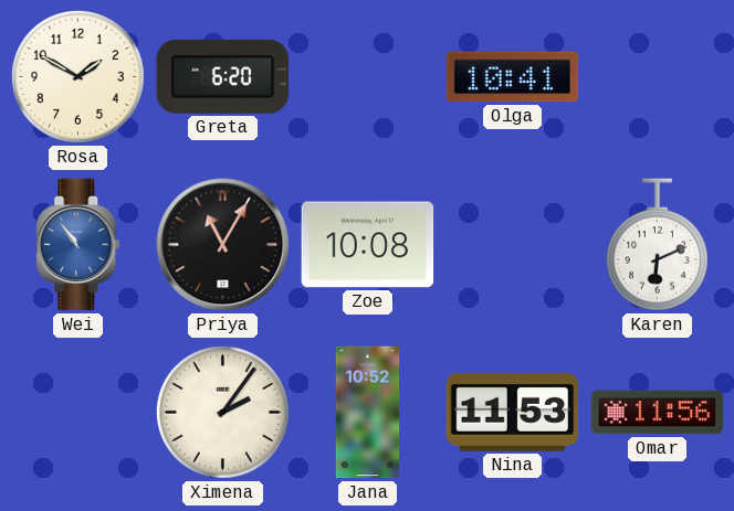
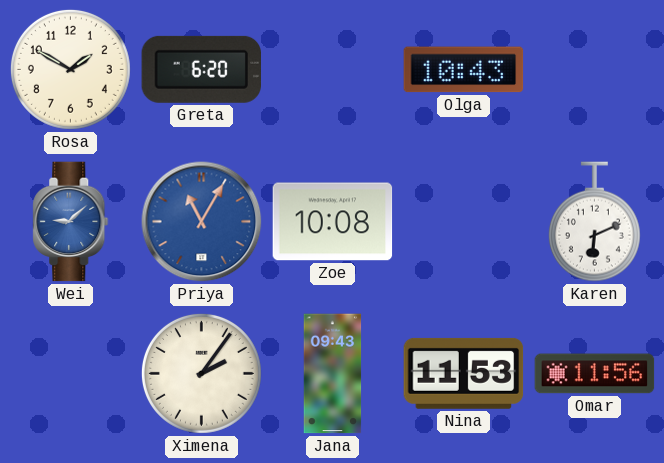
Olga: 10:41 -> 10:43
Wei: 10:54 -> 9:08
Priya dial: black -> blue
Jana: 10:52 -> 09:43
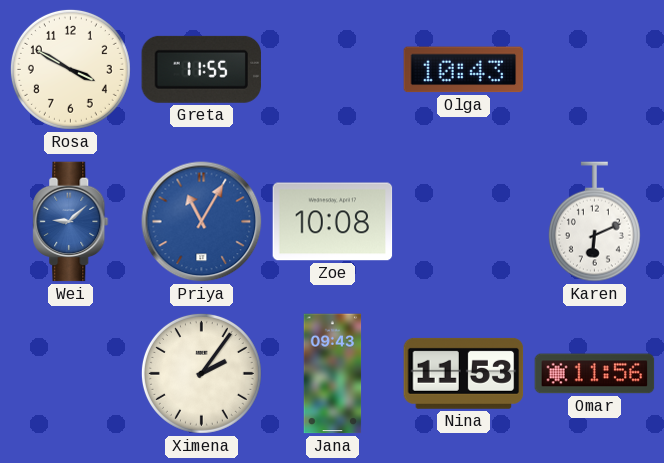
Rosa: 1:50 -> 3:50
Greta: 6:20 -> 11:55
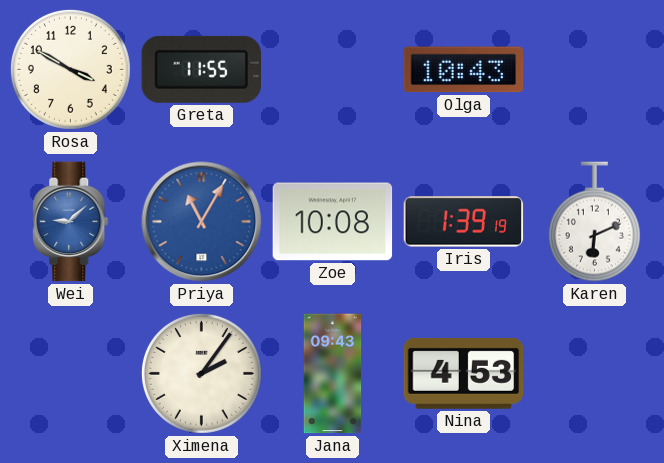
Iris: none -> 1:39
Nina: 11:53 -> 4:53
Omar: 11:56 -> none
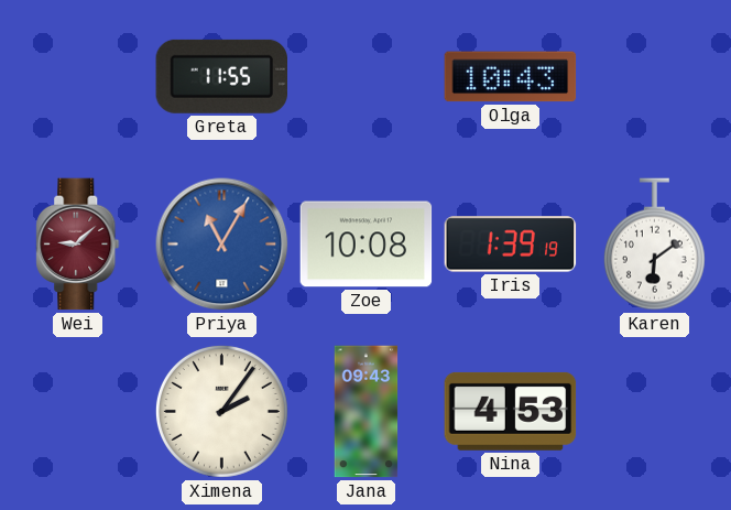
Rosa: 3:50 -> none
Wei dial: blue -> burgundy
Karen: 6:11 -> 6:09
